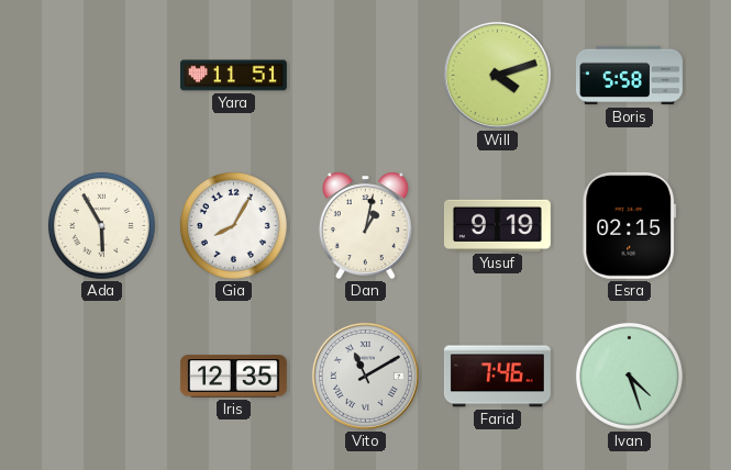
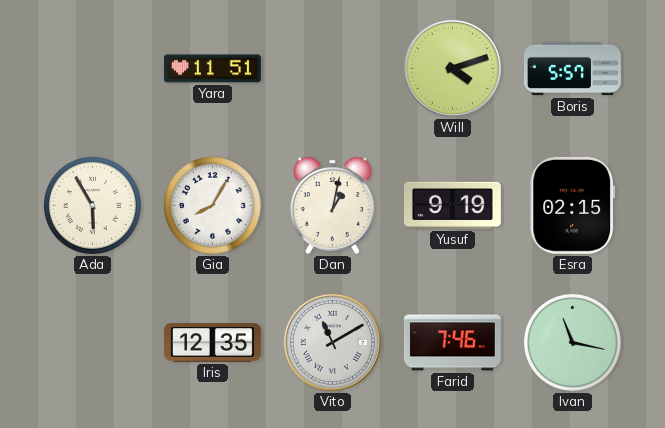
Boris: 5:58 -> 5:57
Ivan: 4:27 -> 11:17
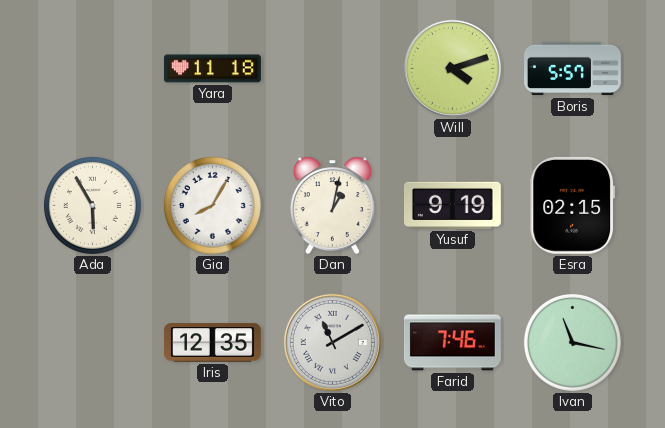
Yara: 11:51 -> 11:18
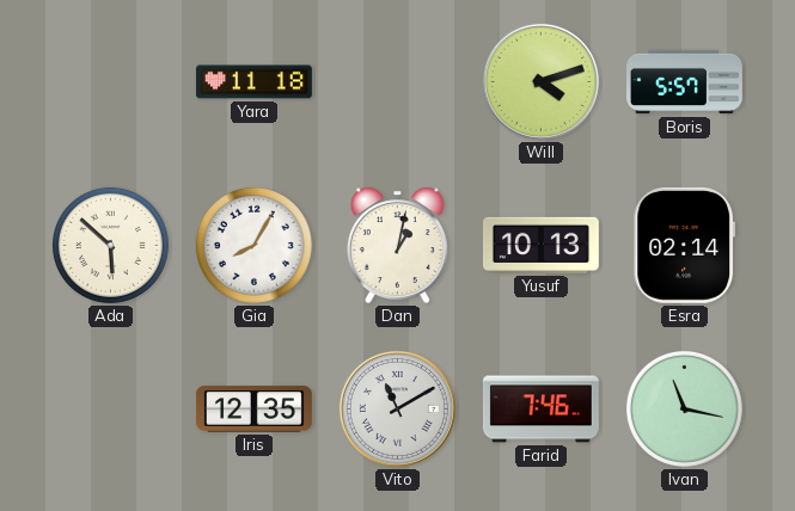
Ada: 5:55 -> 5:52
Yusuf: 9:19 -> 10:13
Esra: 02:15 -> 02:14
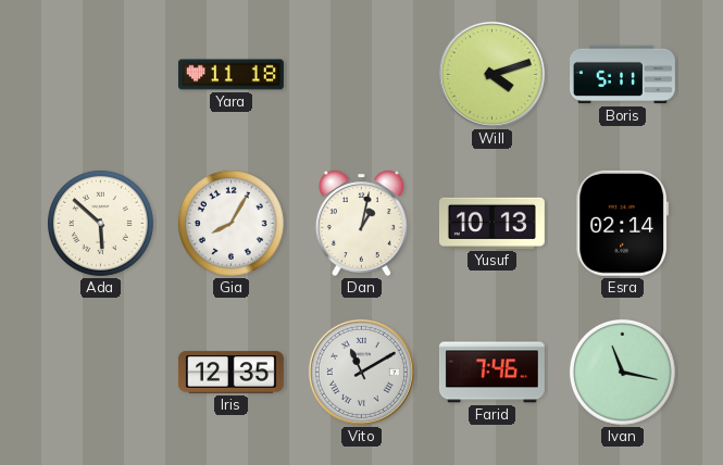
Boris: 5:57 -> 5:11
